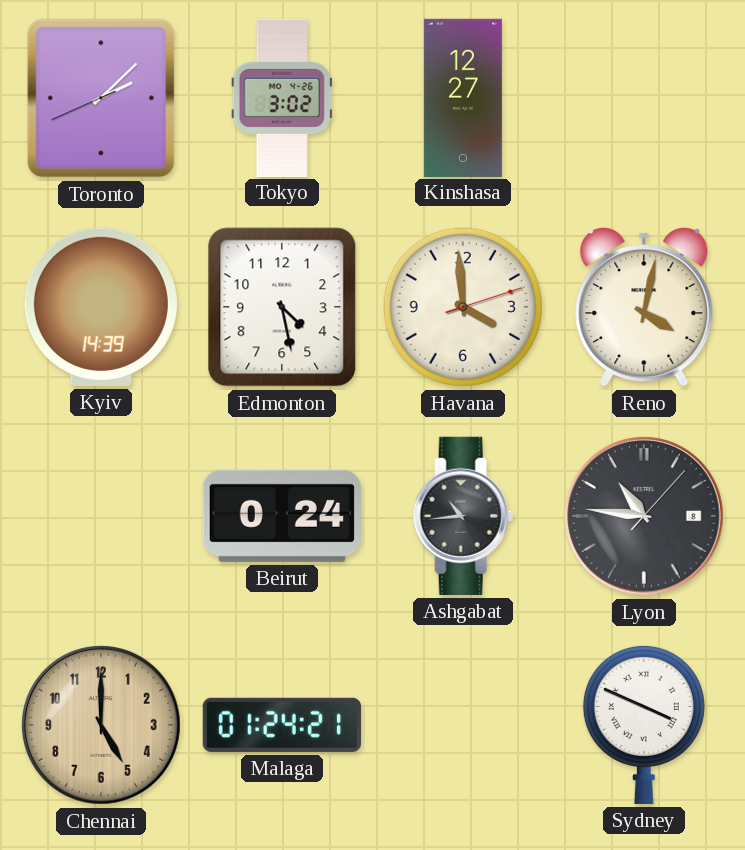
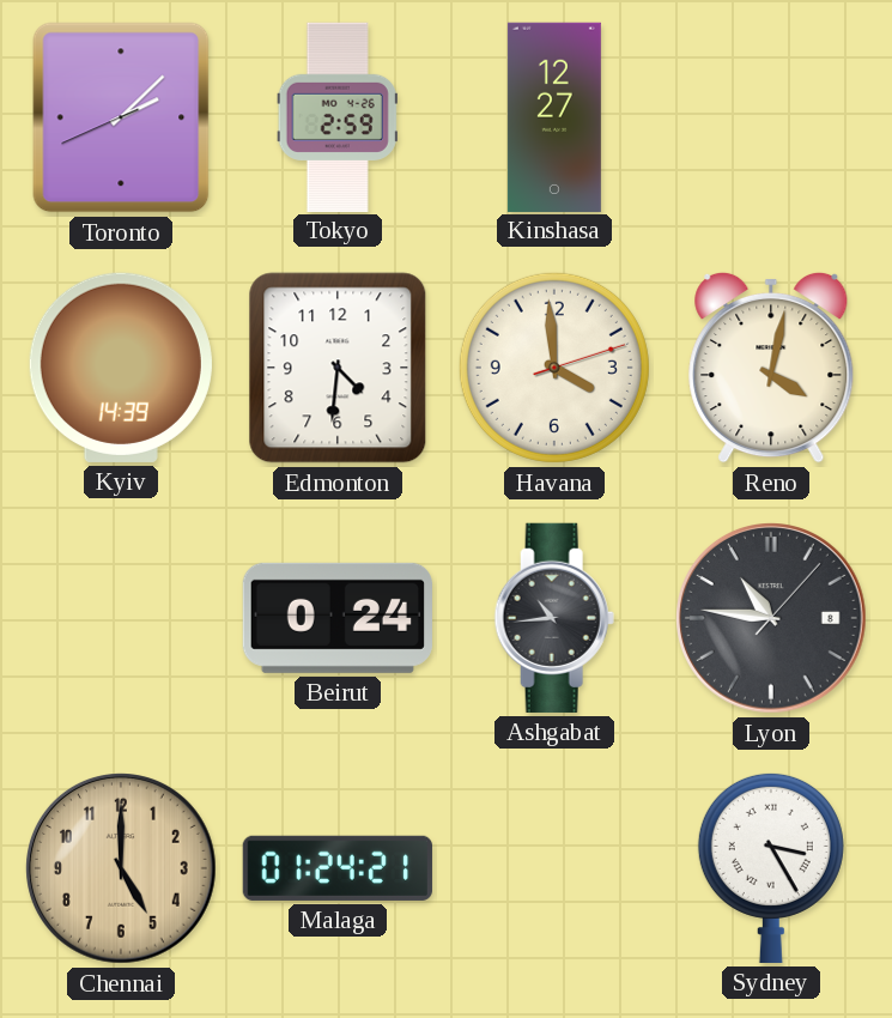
Tokyo: 3:02 -> 2:59
Edmonton: 4:28 -> 4:31
Sydney: 3:49 -> 3:25
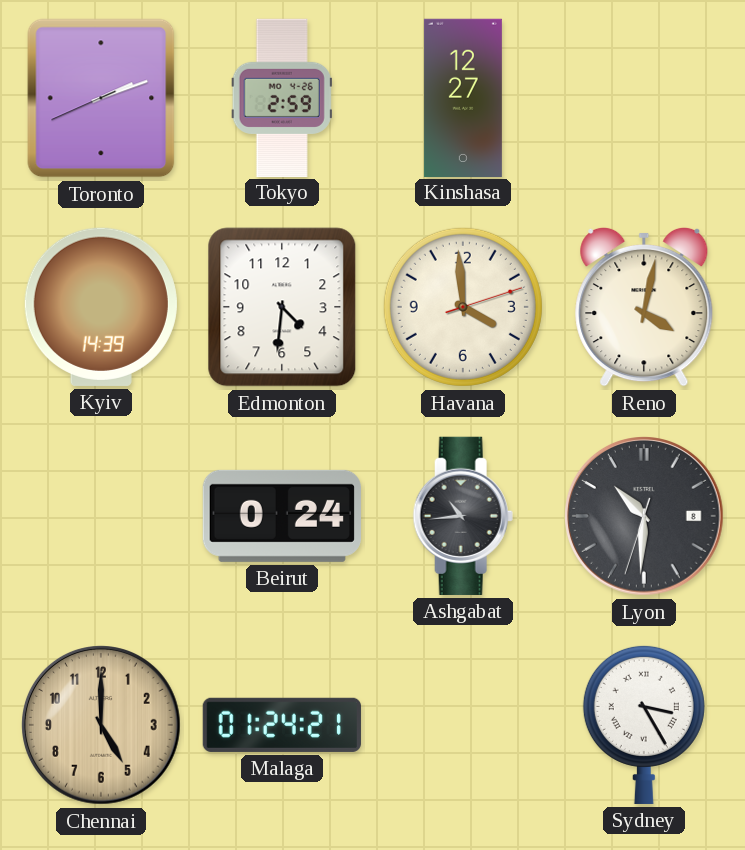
Toronto: 2:07 -> 2:11
Lyon: 10:46 -> 10:30
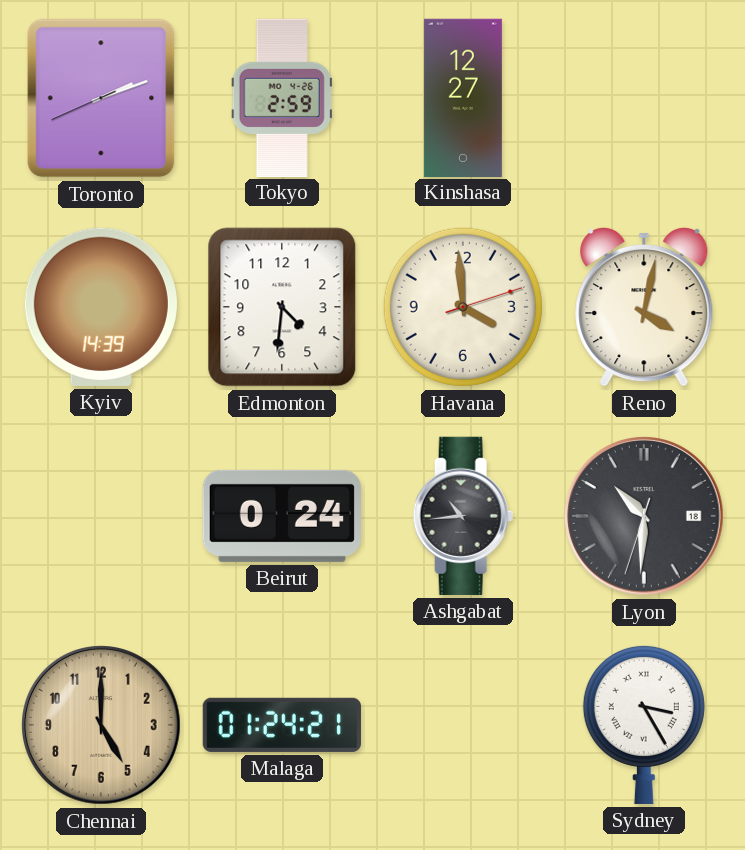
Lyon date: 8 -> 18
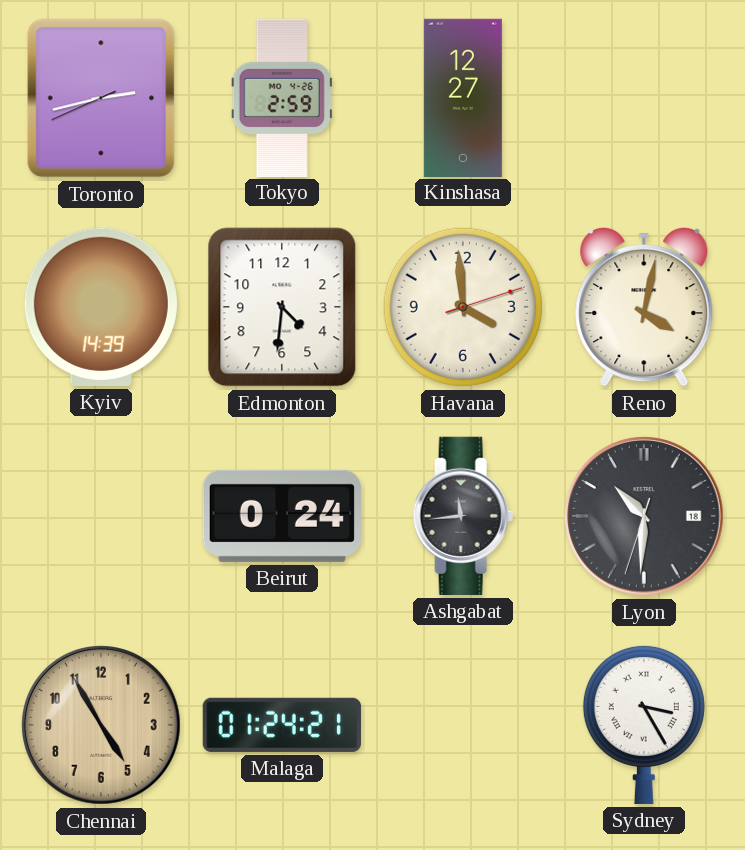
Toronto: 2:11 -> 2:42
Ashgabat: 10:44 -> 11:44
Chennai: 5:00 -> 4:55
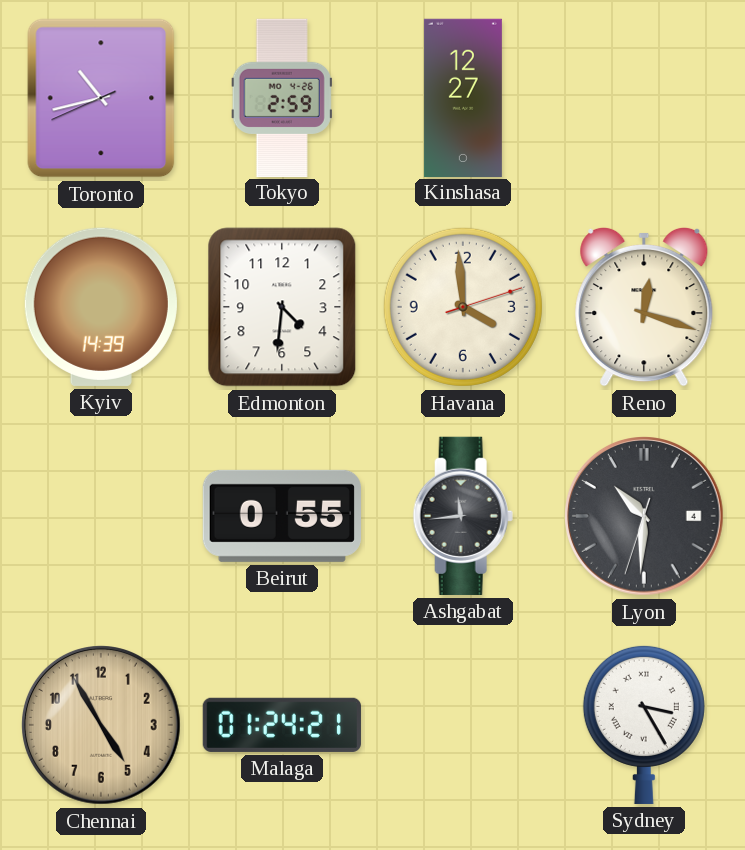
Toronto: 2:42 -> 10:42
Reno: 4:02 -> 12:18
Beirut: 0:24 -> 0:55
Lyon date: 18 -> 4
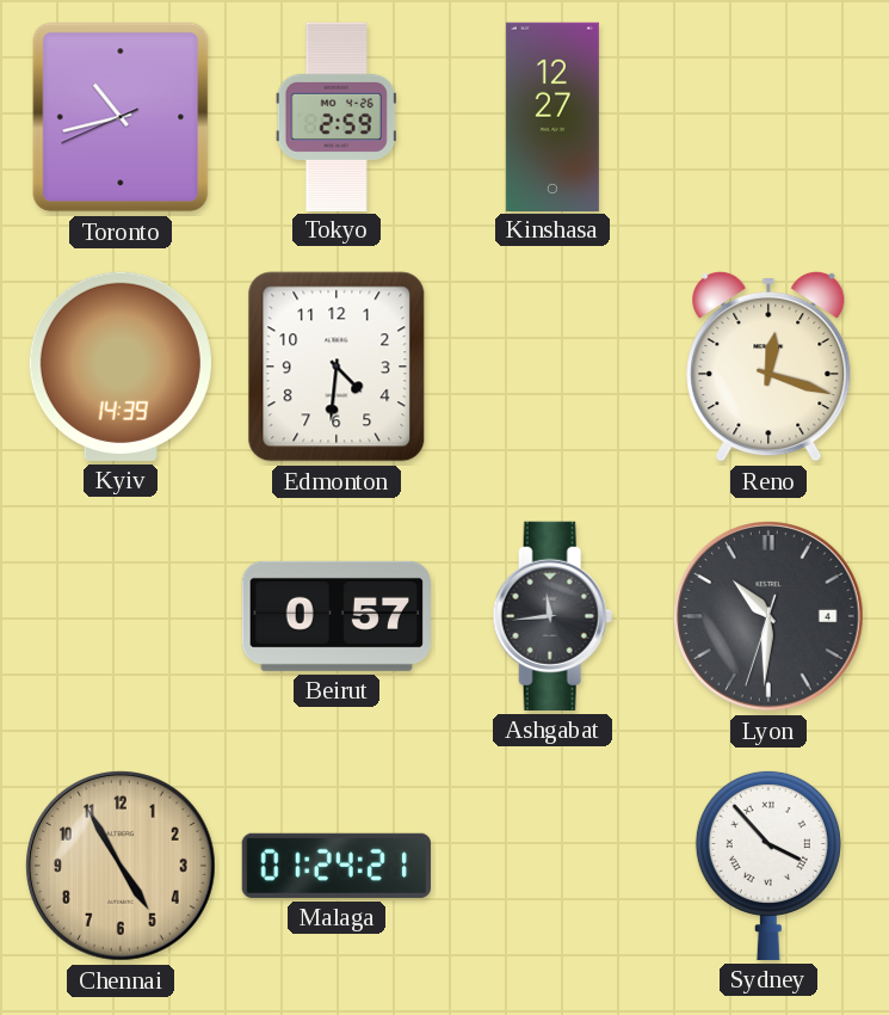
Havana: 3:59 -> none
Beirut: 0:55 -> 0:57
Sydney: 3:25 -> 3:53
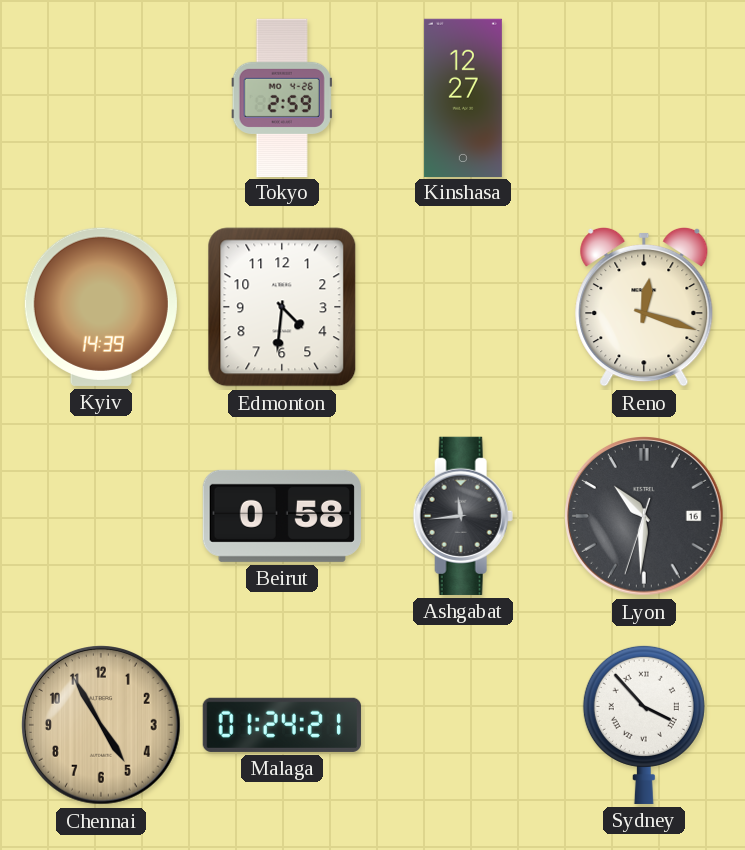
Toronto: 10:42 -> none
Beirut: 0:57 -> 0:58
Lyon date: 4 -> 16
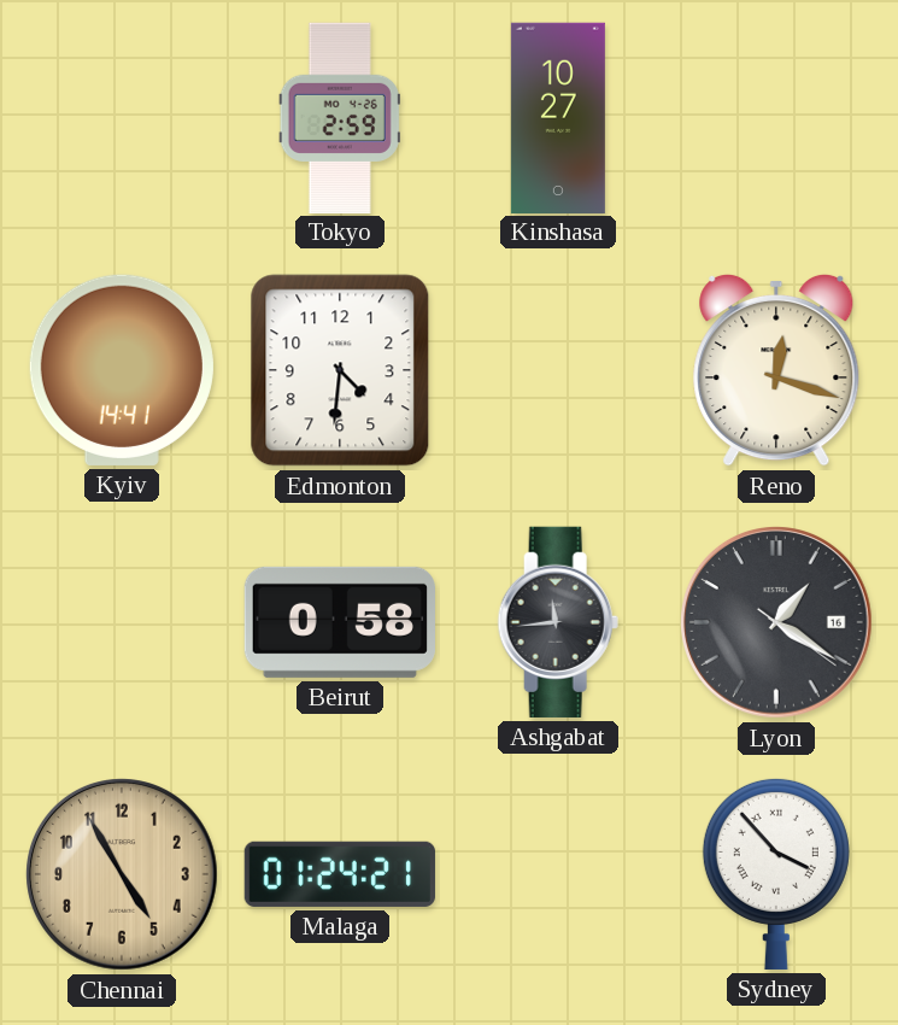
Kinshasa: 12:27 -> 10:27
Kyiv: 14:39 -> 14:41
Lyon: 10:30 -> 1:20
